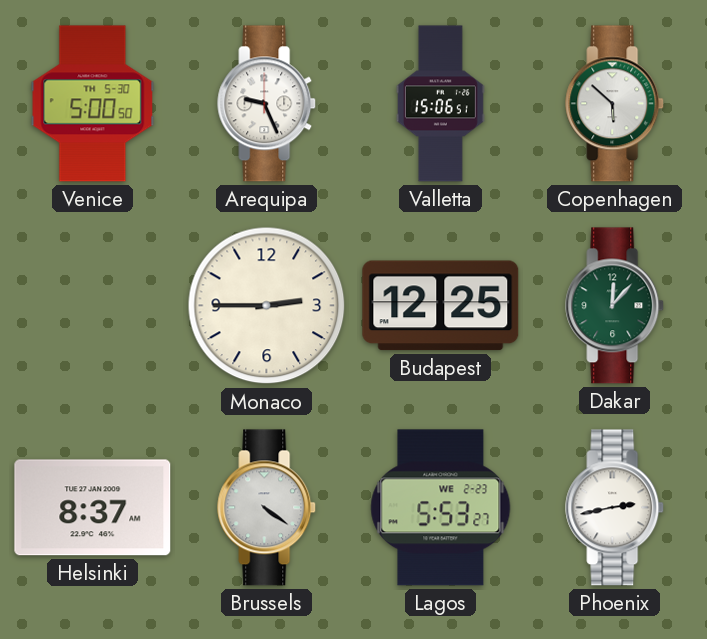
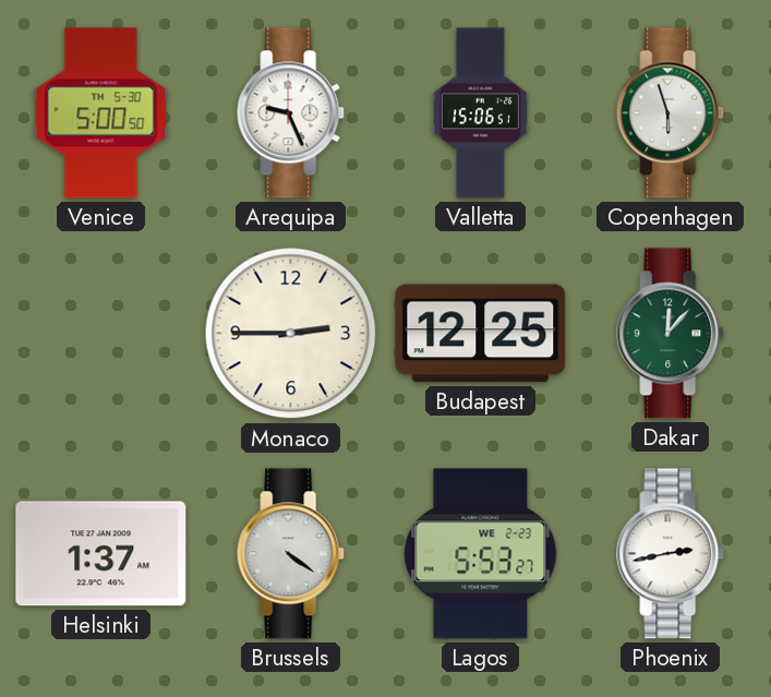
Copenhagen: 5:52 -> 5:57
Helsinki: 8:37 -> 1:37
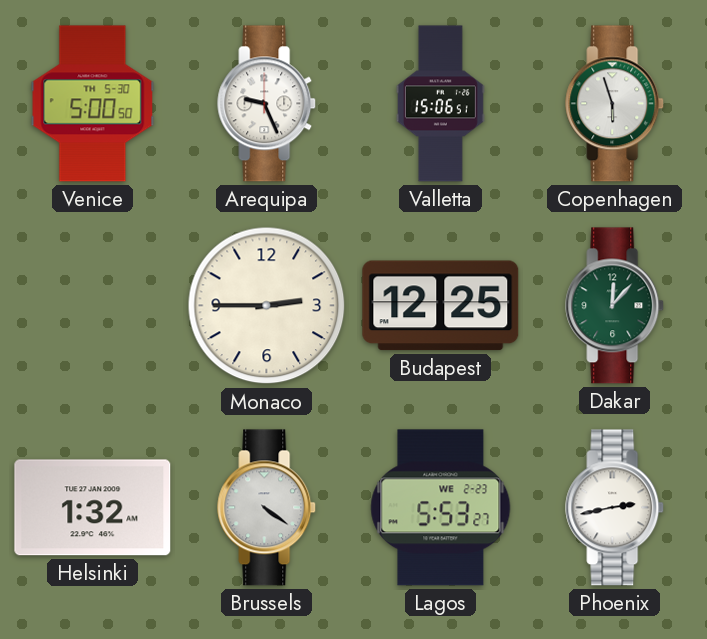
Helsinki: 1:37 -> 1:32
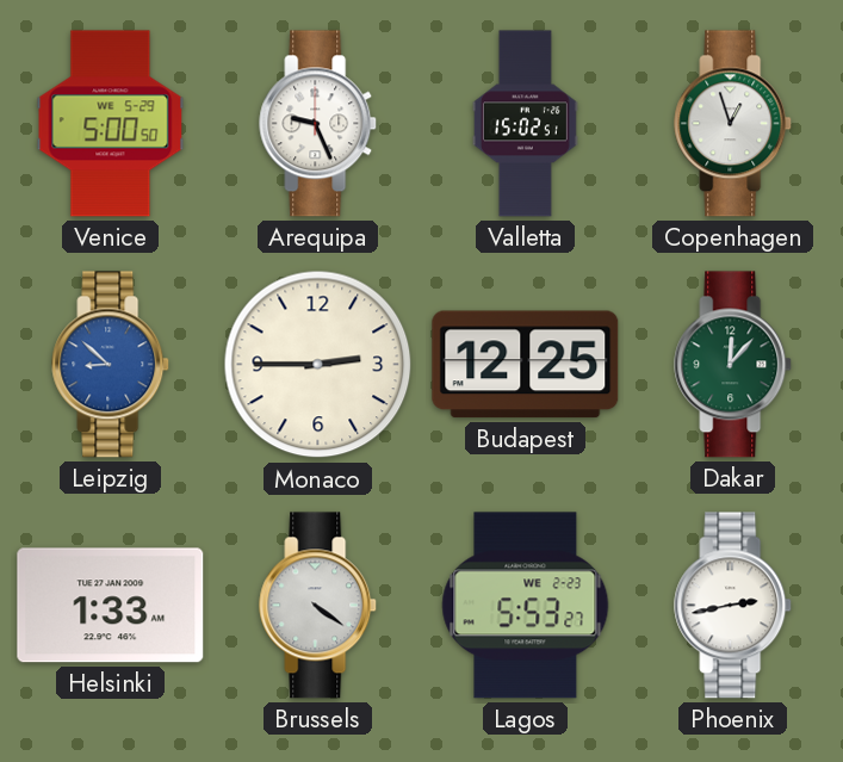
Venice date: TH 5-30 -> WE 5-29
Valletta: 15:06 -> 15:02
Copenhagen: 5:57 -> 12:57
Leipzig: none -> 8:52
Helsinki: 1:32 -> 1:33
